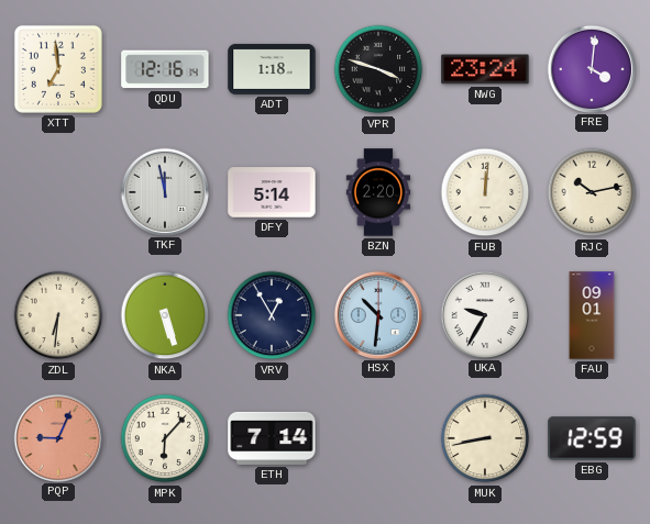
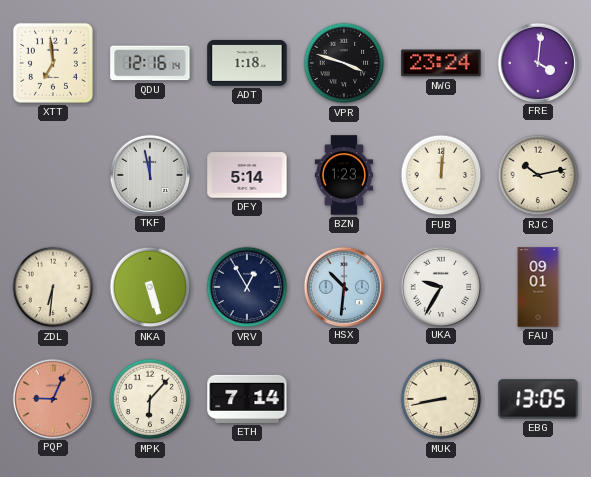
BZN: 2:20 -> 1:23
EBG: 12:59 -> 13:05
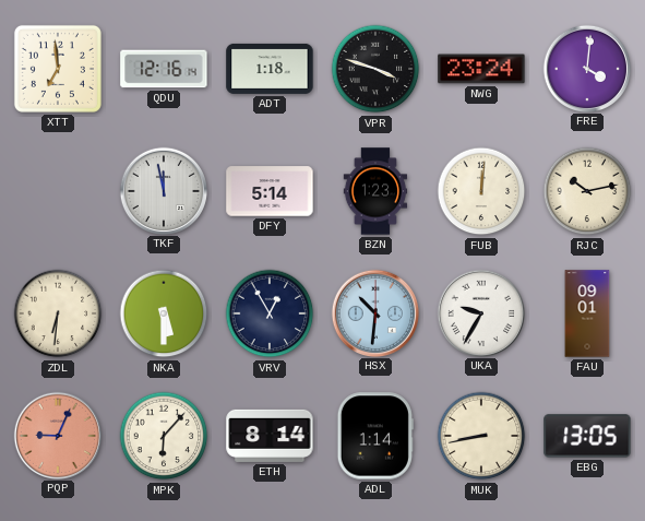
NKA: 5:27 -> 5:30
ETH: 7:14 -> 8:14
ADL: none -> 1:14
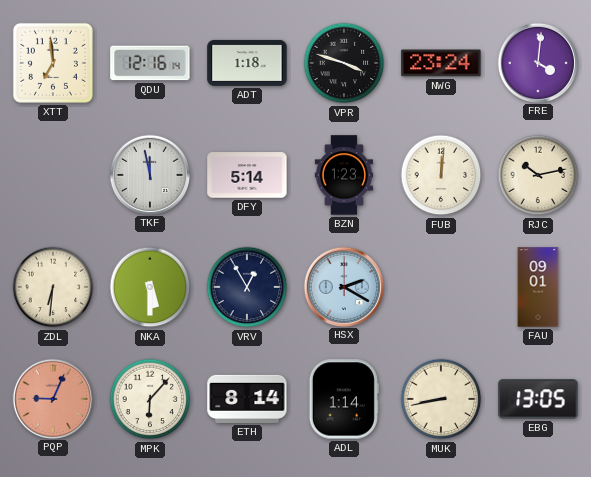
HSX: 10:31 -> 2:20
UKA: 9:35 -> none
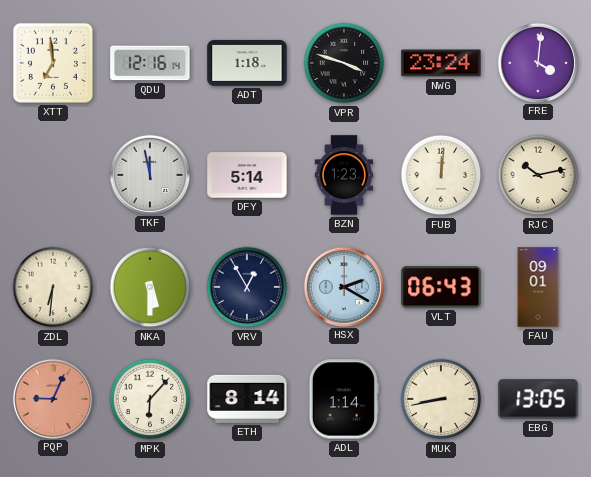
VLT: none -> 06:43
